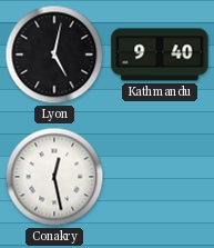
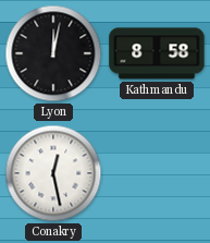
Lyon: 5:02 -> 12:02
Kathmandu: 9:40 -> 8:58
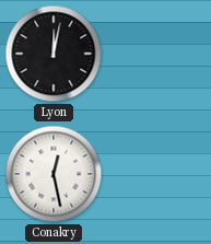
Kathmandu: 8:58 -> none
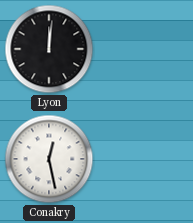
Lyon: 12:02 -> 12:01
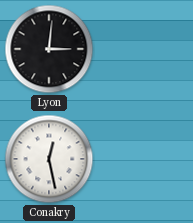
Lyon: 12:01 -> 3:01
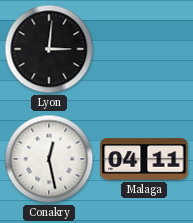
Malaga: none -> 04:11
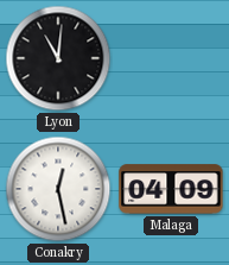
Lyon: 3:01 -> 11:01
Malaga: 04:11 -> 04:09
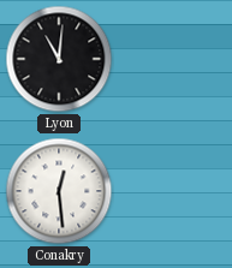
Conakry: 12:28 -> 12:29
Malaga: 04:09 -> none
